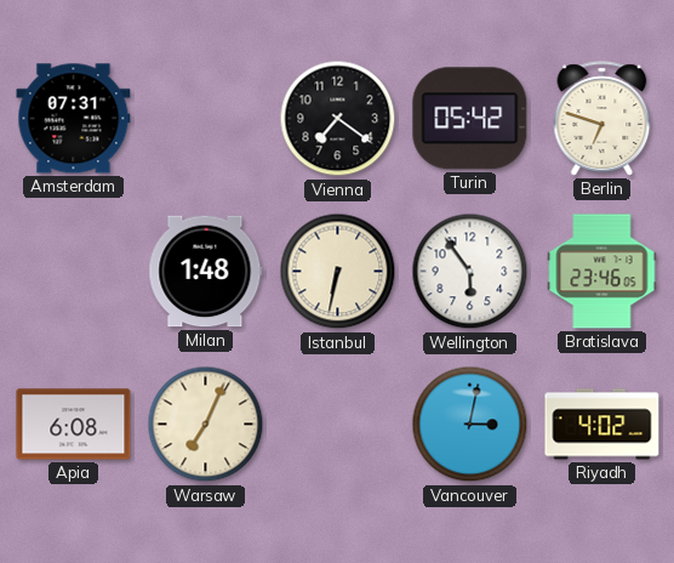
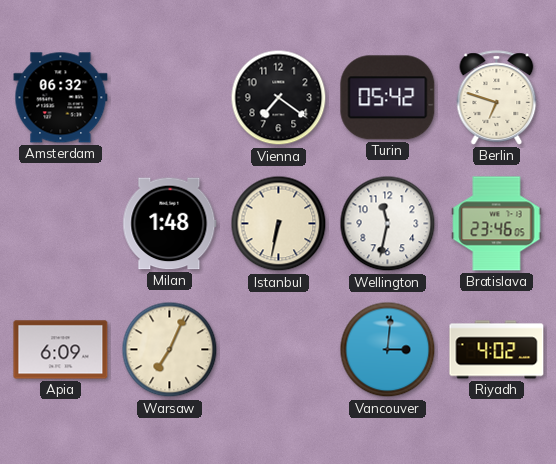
Amsterdam: 07:31 -> 06:32
Wellington: 5:54 -> 11:32
Apia: 6:08 -> 6:09
Vancouver: 3:02 -> 3:01
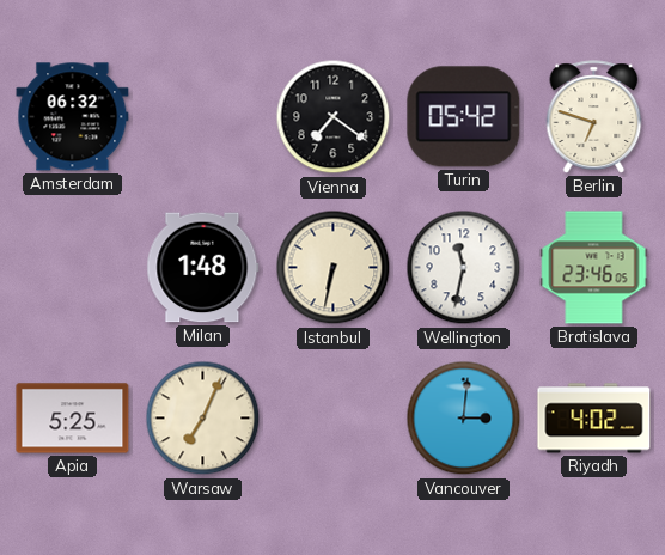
Apia: 6:09 -> 5:25
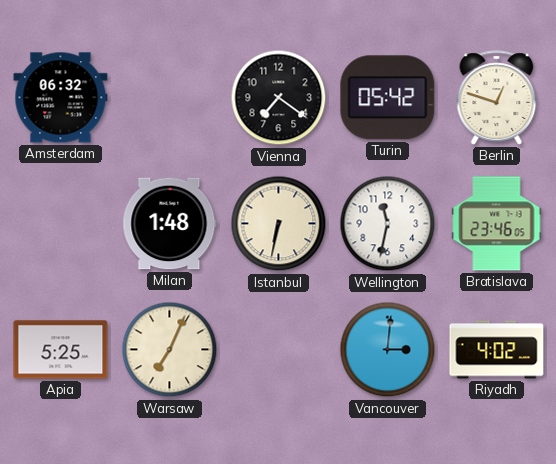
Berlin: 6:48 -> 12:48
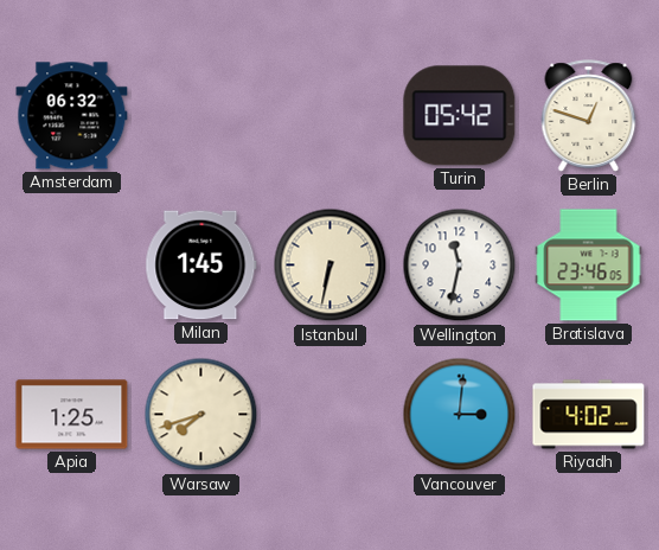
Vienna: 7:21 -> none
Milan: 1:48 -> 1:45
Apia: 5:25 -> 1:25
Warsaw: 7:04 -> 7:42
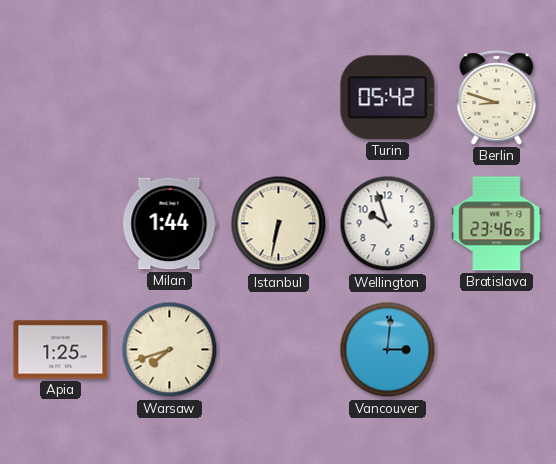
Amsterdam: 06:32 -> none
Berlin: 12:48 -> 8:48
Milan: 1:45 -> 1:44
Wellington: 11:32 -> 9:57
Riyadh: 4:02 -> none
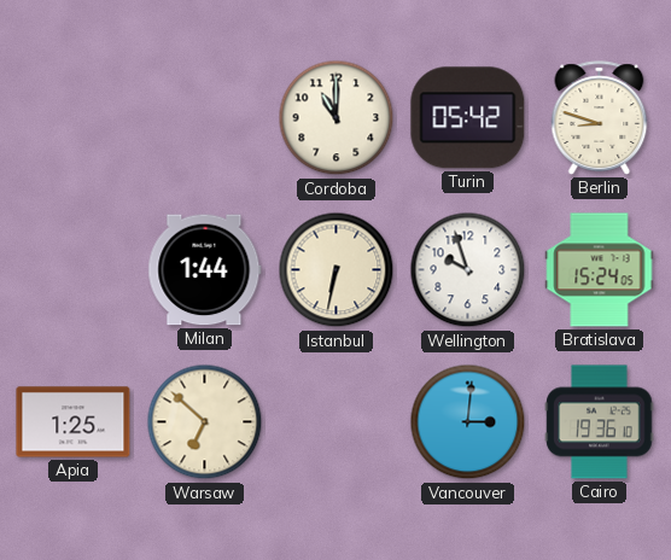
Cordoba: none -> 11:00
Bratislava: 23:46 -> 15:24
Warsaw: 7:42 -> 6:52
Cairo: none -> 19:36
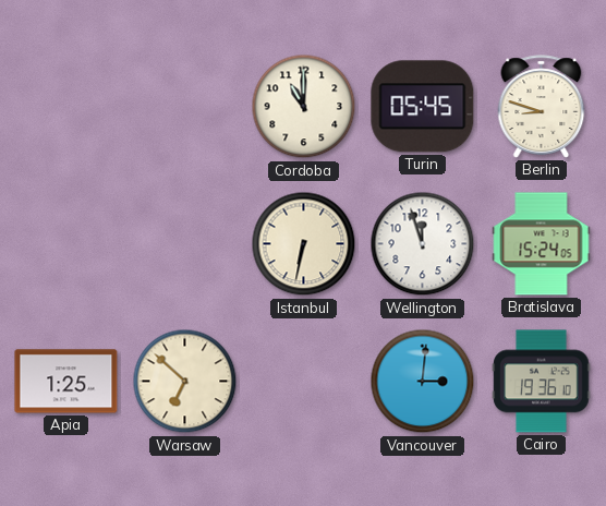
Turin: 05:42 -> 05:45
Milan: 1:44 -> none
Wellington: 9:57 -> 11:57
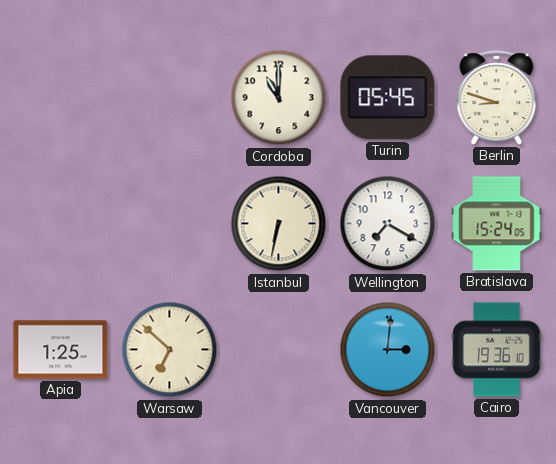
Wellington: 11:57 -> 7:20
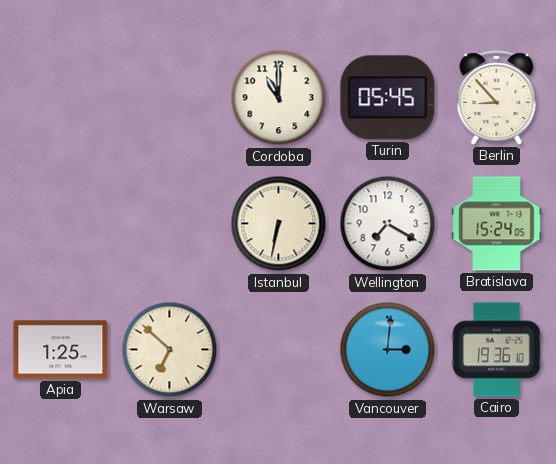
Berlin: 8:48 -> 8:53
